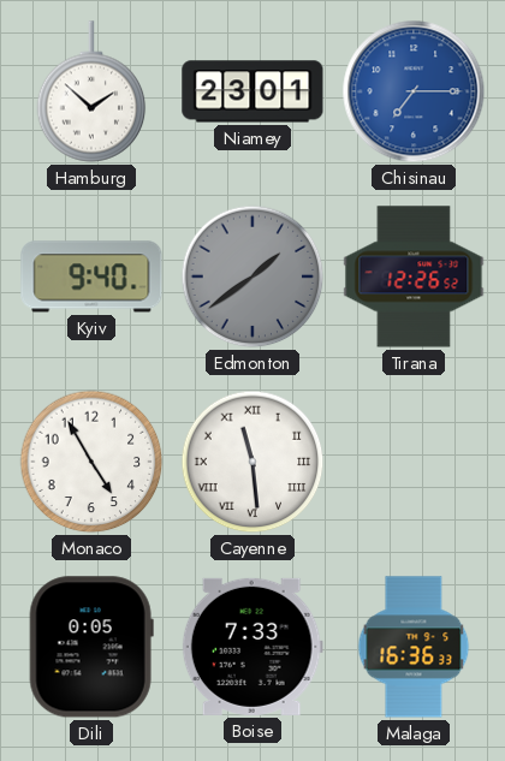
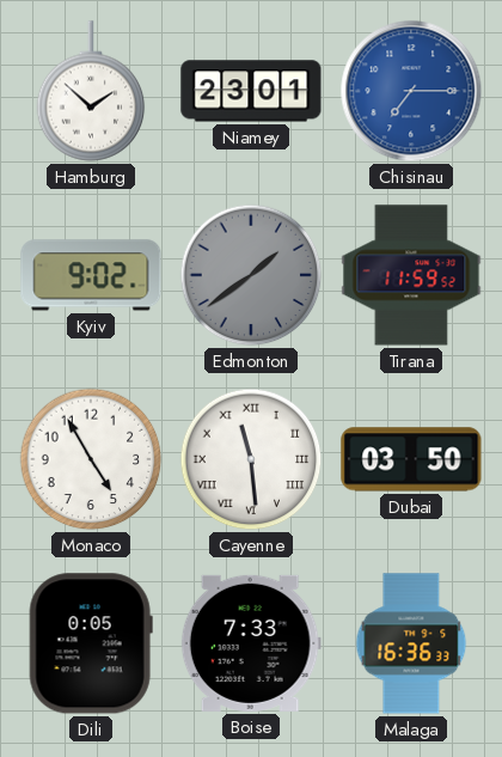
Kyiv: 9:40 -> 9:02
Tirana: 12:26 -> 11:59
Dubai: none -> 03:50
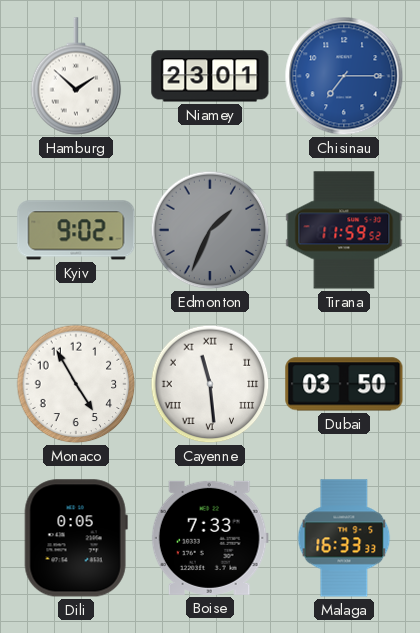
Edmonton: 1:39 -> 1:34
Malaga: 16:36 -> 16:33
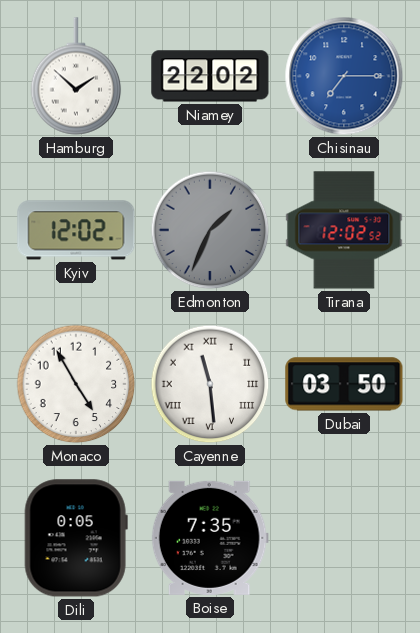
Niamey: 23:01 -> 22:02
Kyiv: 9:02 -> 12:02
Tirana: 11:59 -> 12:02
Boise: 7:33 -> 7:35
Malaga: 16:33 -> none
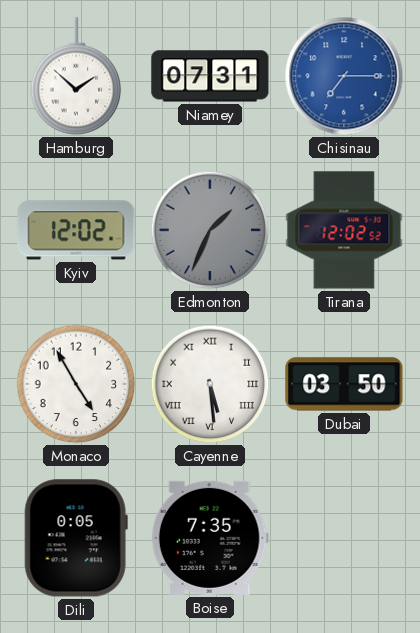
Niamey: 22:02 -> 07:31
Cayenne: 11:29 -> 5:29
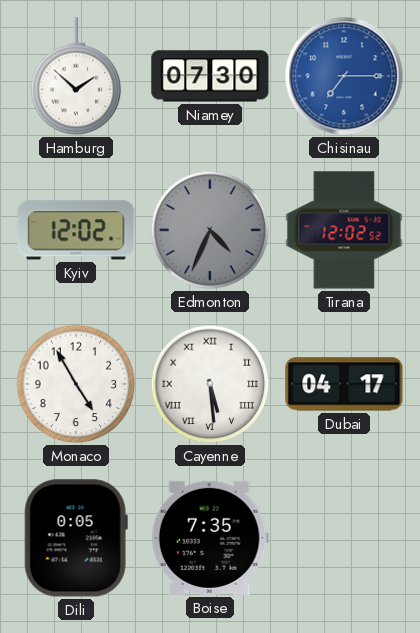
Niamey: 07:31 -> 07:30
Edmonton: 1:34 -> 4:34
Dubai: 03:50 -> 04:17
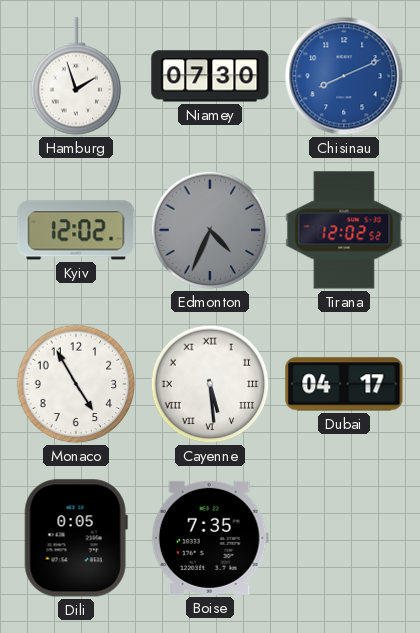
Hamburg: 1:52 -> 1:57
Chisinau: 7:15 -> 8:11
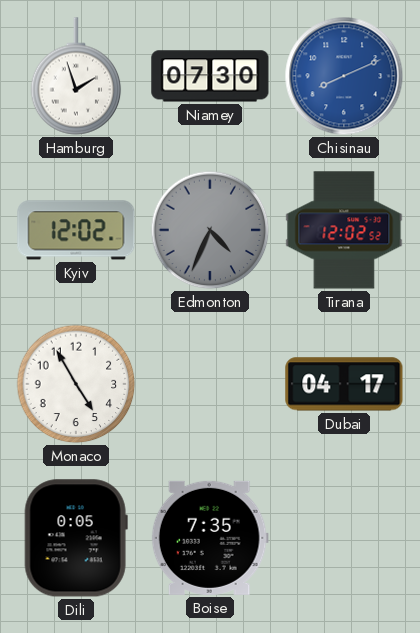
Cayenne: 5:29 -> none
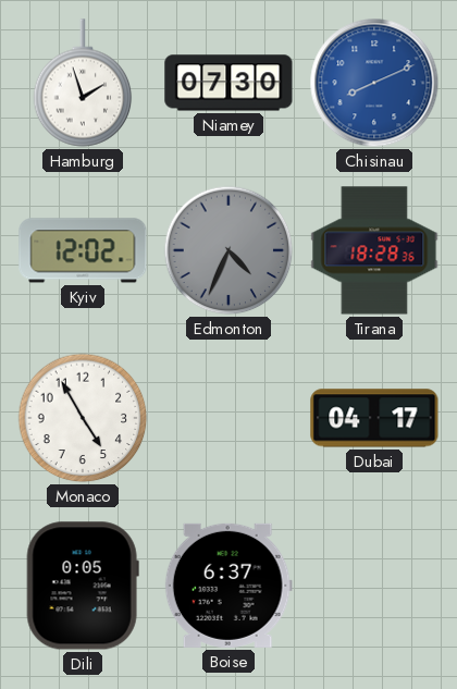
Tirana: 12:02 -> 18:28
Boise: 7:35 -> 6:37
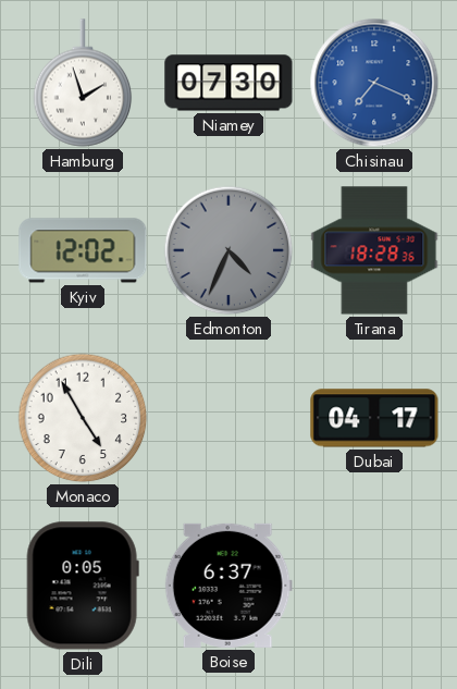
Chisinau: 8:11 -> 7:19
